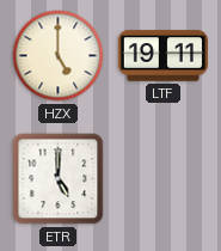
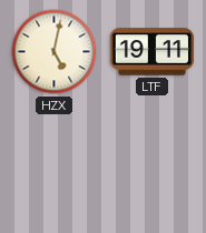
HZX: 5:00 -> 5:02
ETR: 5:00 -> none
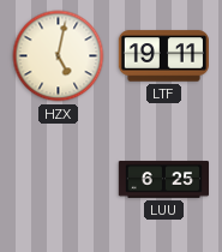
LUU: none -> 6:25
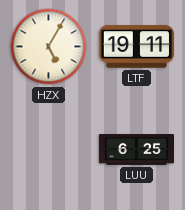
HZX: 5:02 -> 5:05
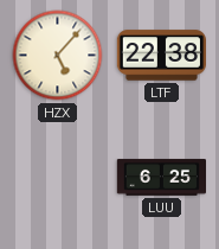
HZX: 5:05 -> 5:07
LTF: 19:11 -> 22:38
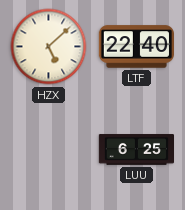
HZX: 5:07 -> 5:08
LTF: 22:38 -> 22:40
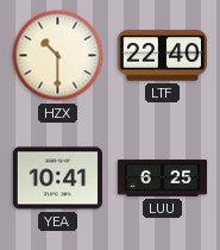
HZX: 5:08 -> 10:30
YEA: none -> 10:41
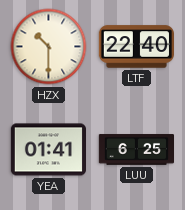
YEA: 10:41 -> 01:41
